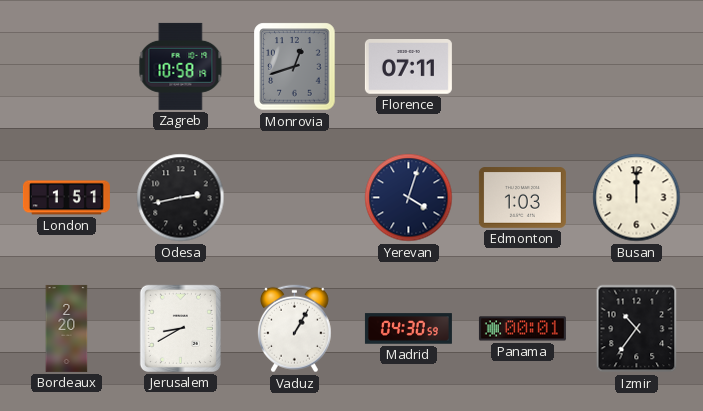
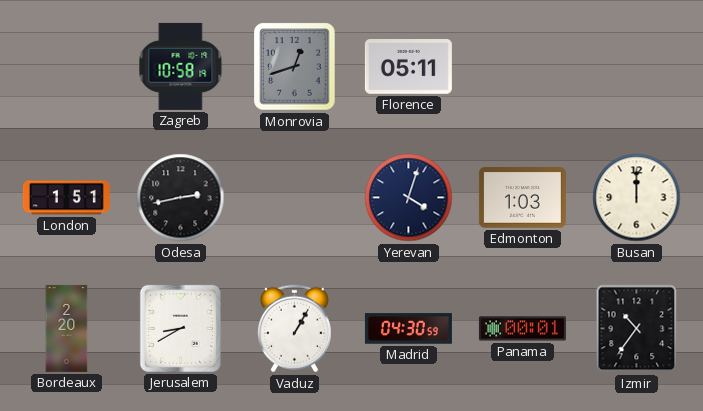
Florence: 07:11 -> 05:11
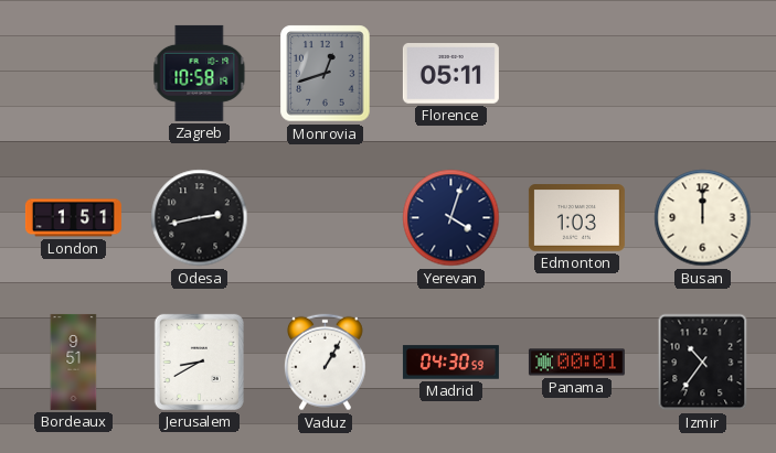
Bordeaux: 2:20 -> 9:51
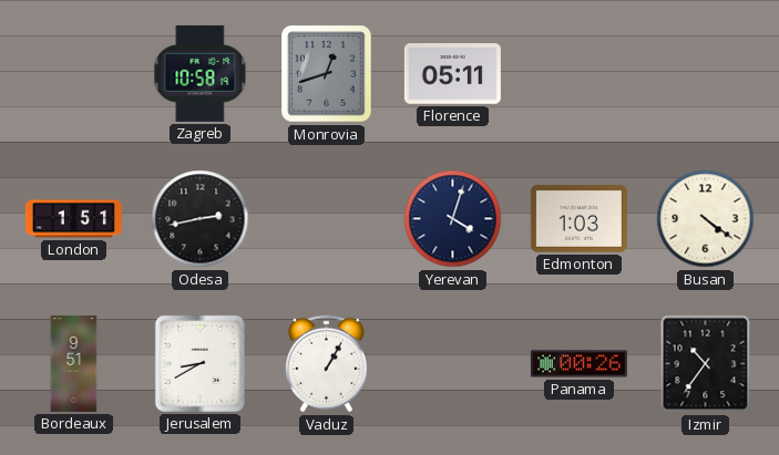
Busan: 12:00 -> 4:21
Madrid: 04:30 -> none
Panama: 00:01 -> 00:26
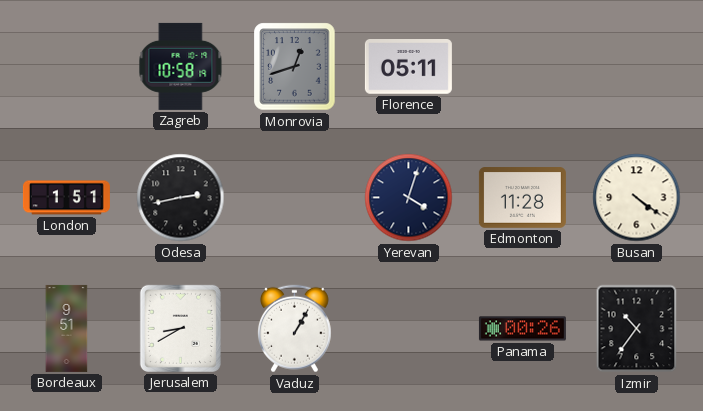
Edmonton: 1:03 -> 11:28
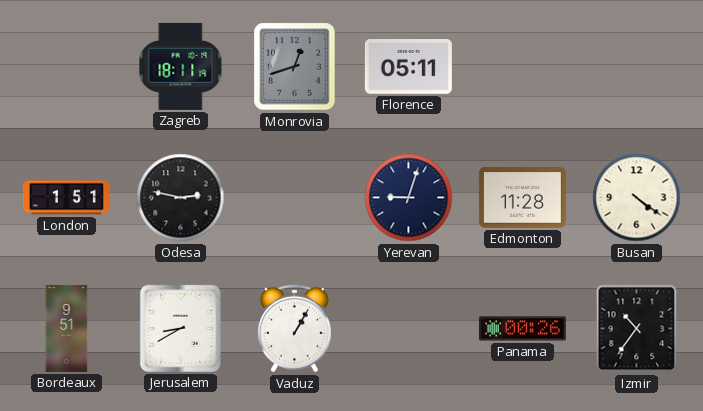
Zagreb: 10:58 -> 18:11
Odesa: 2:43 -> 2:47
Yerevan: 4:03 -> 9:03
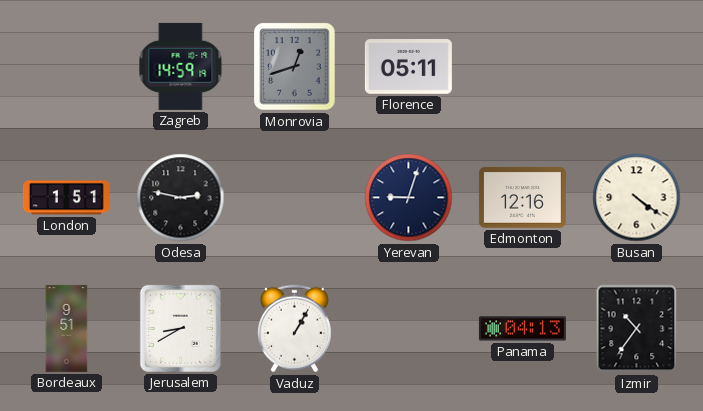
Zagreb: 18:11 -> 14:59
Edmonton: 11:28 -> 12:16
Panama: 00:26 -> 04:13
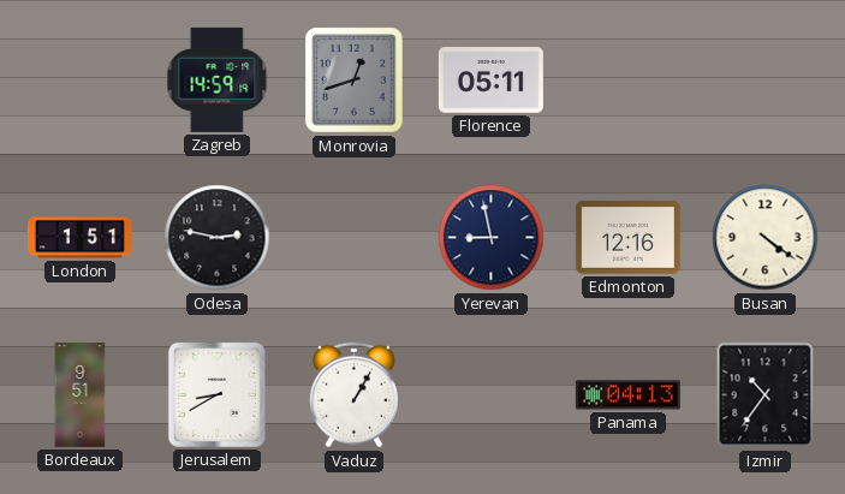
Yerevan: 9:03 -> 8:58
